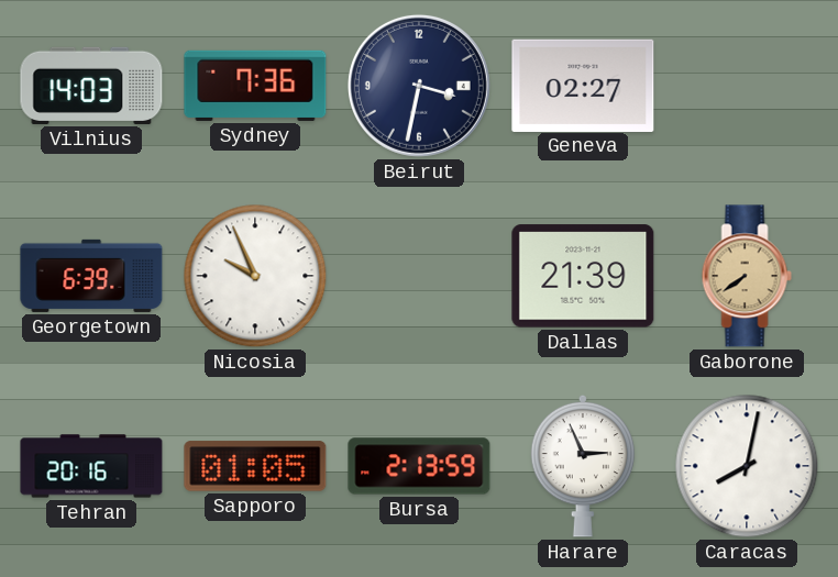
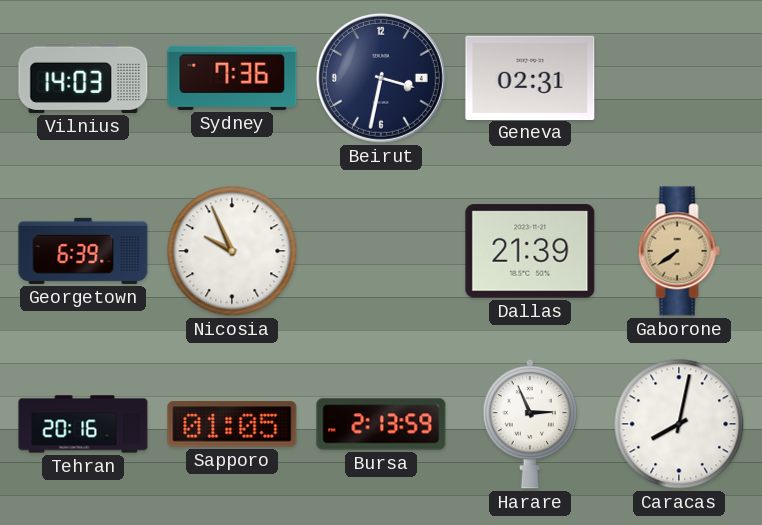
Geneva: 02:27 -> 02:31
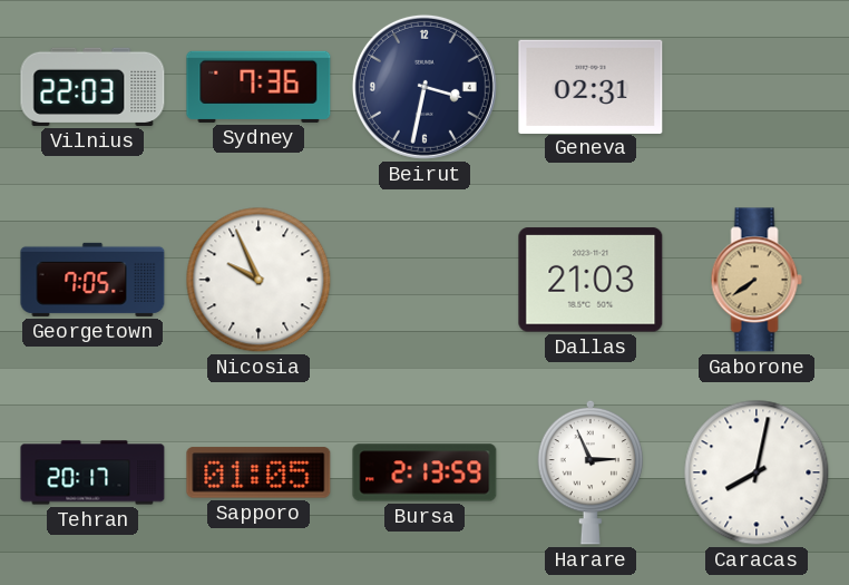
Vilnius: 14:03 -> 22:03
Georgetown: 6:39 -> 7:05
Dallas: 21:39 -> 21:03
Tehran: 20:16 -> 20:17
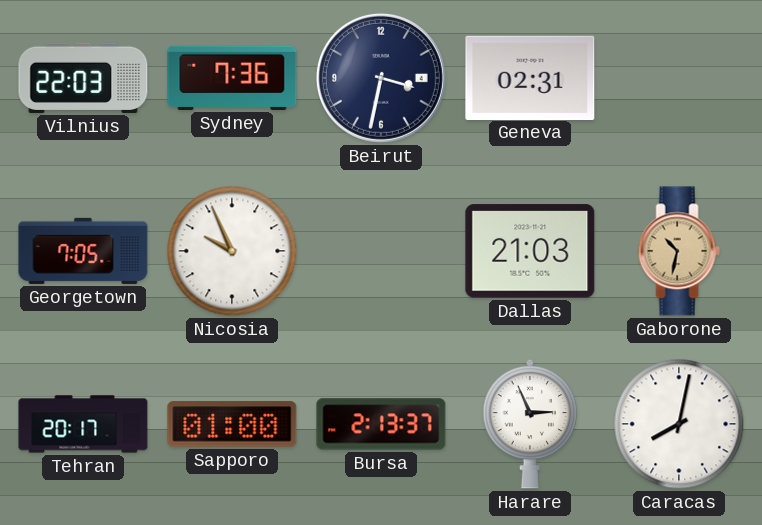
Gaborone: 7:39 -> 10:32
Sapporo: 01:05 -> 01:00
Bursa: 2:13:59 -> 2:13:37
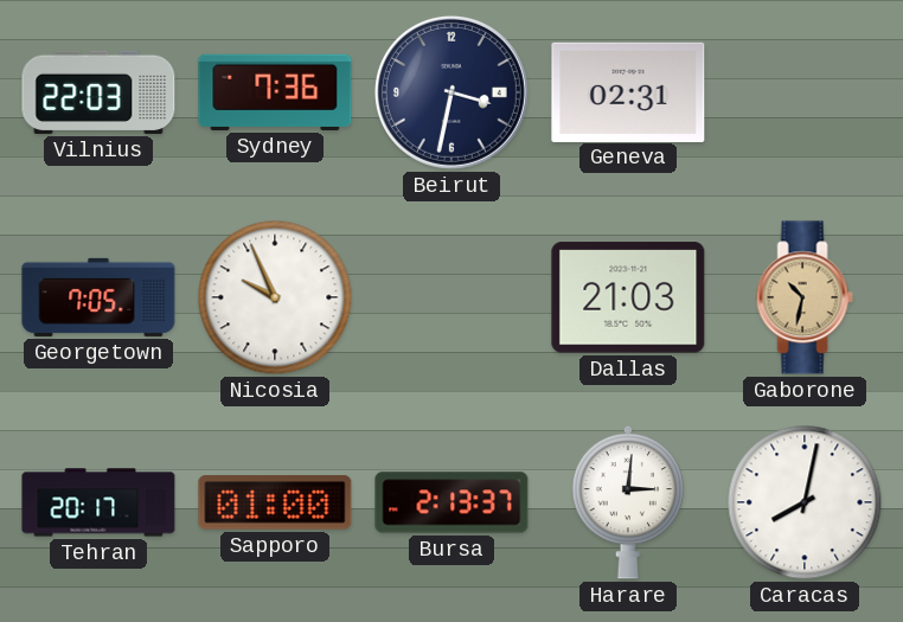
Harare: 2:56 -> 3:01
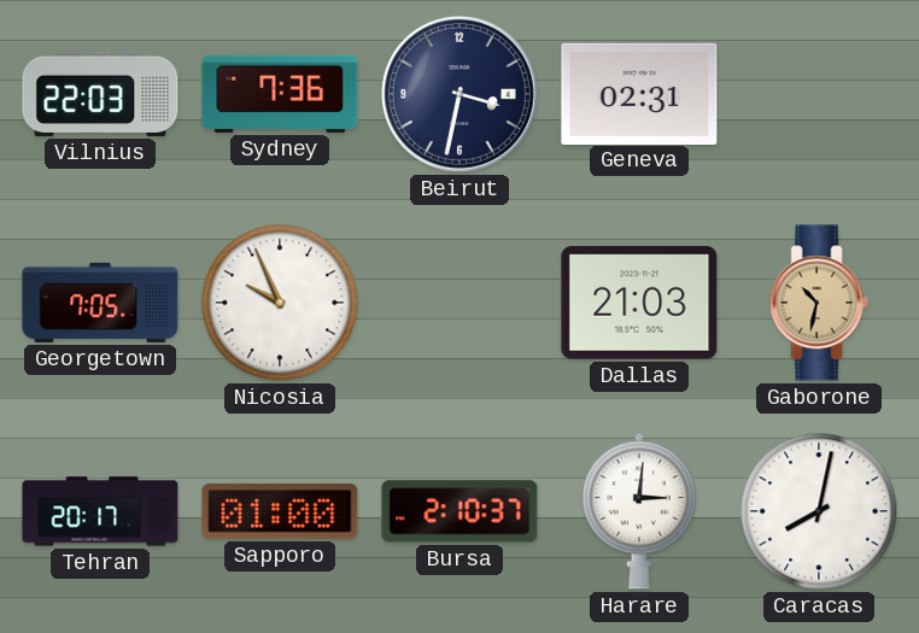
Bursa: 2:13 -> 2:10
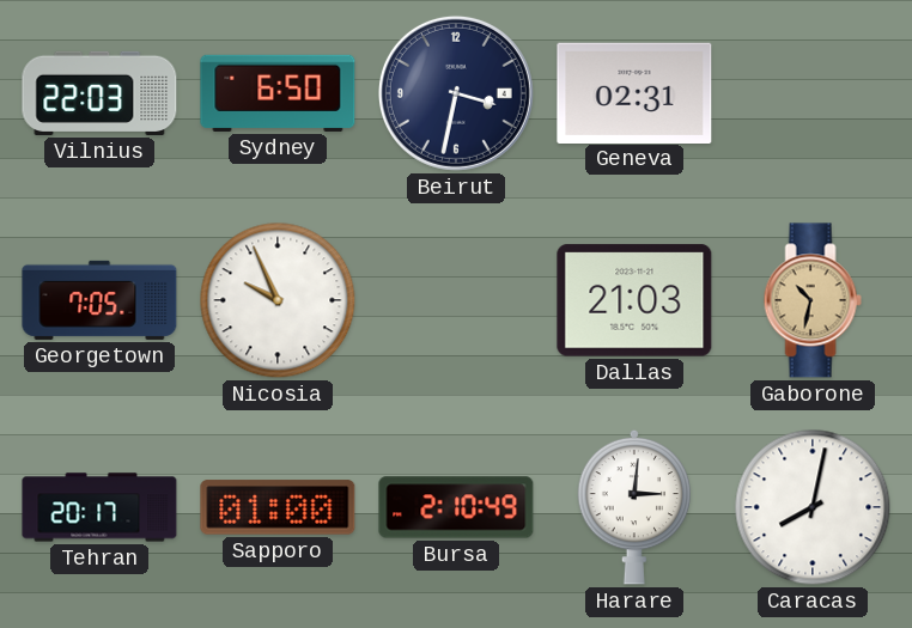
Sydney: 7:36 -> 6:50
Bursa: 2:10:37 -> 2:10:49
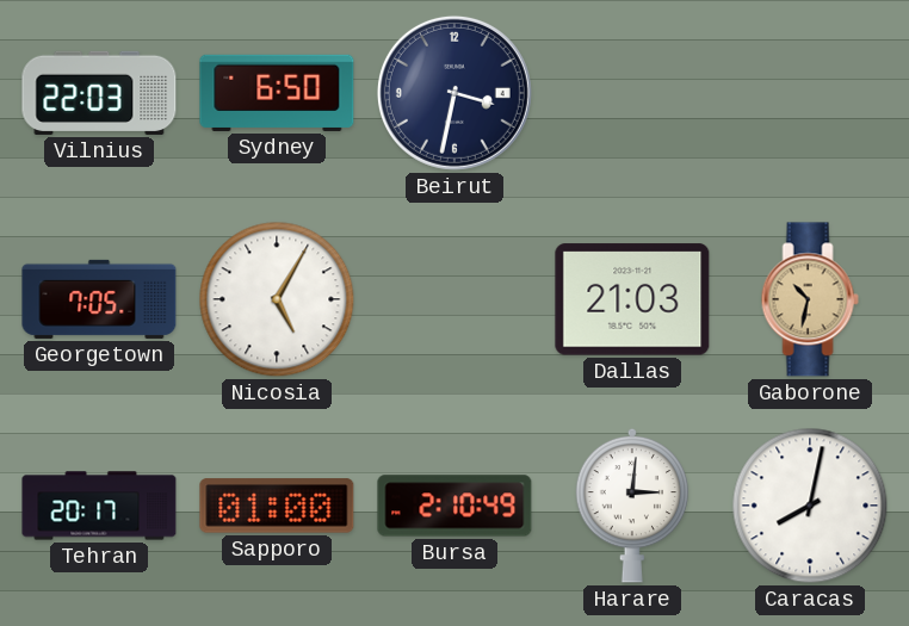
Geneva: 02:31 -> none
Nicosia: 9:56 -> 5:05
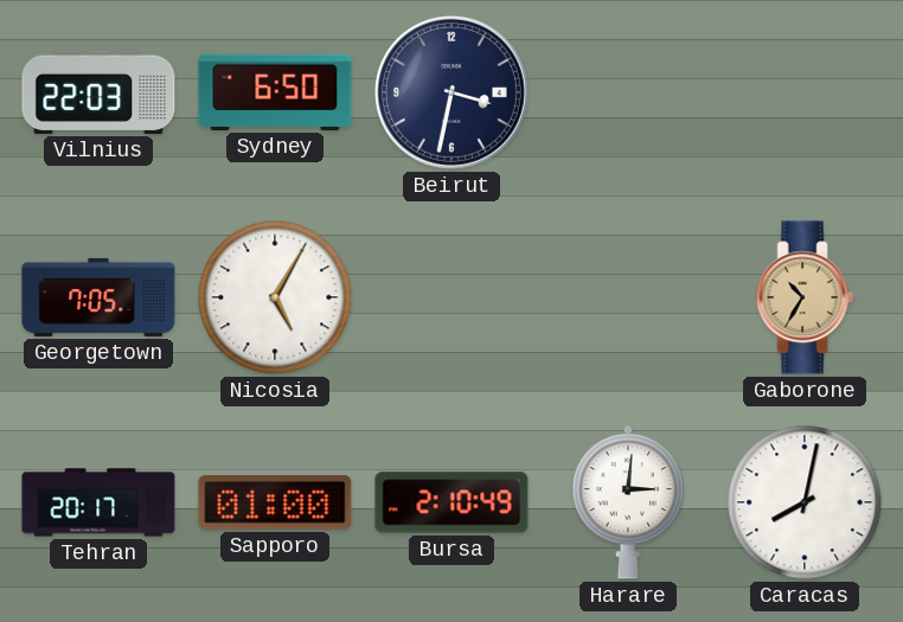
Dallas: 21:03 -> none
Gaborone: 10:32 -> 10:35
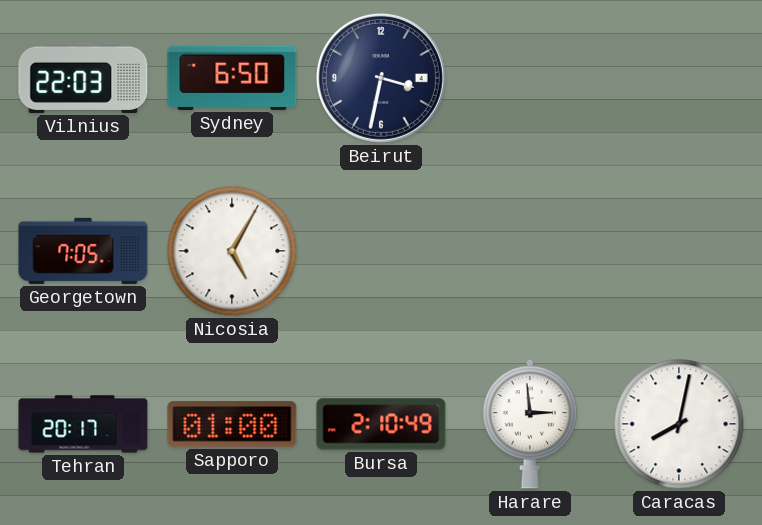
Gaborone: 10:35 -> none
Harare: 3:01 -> 2:59
